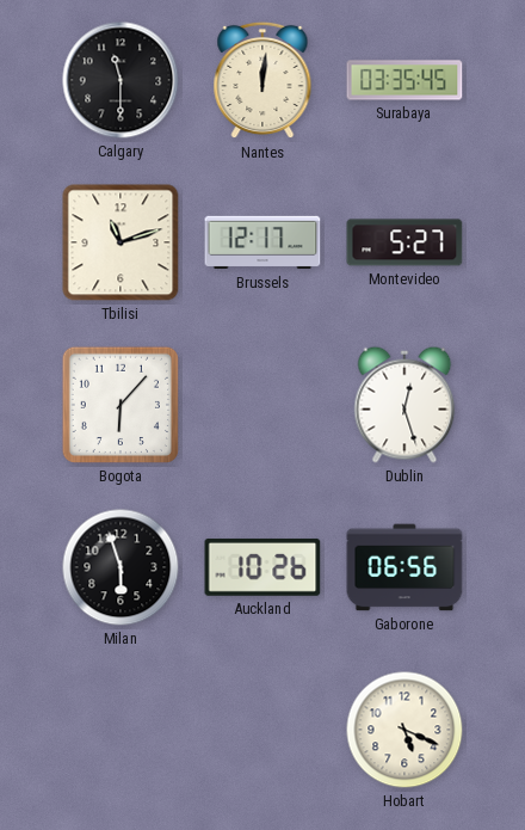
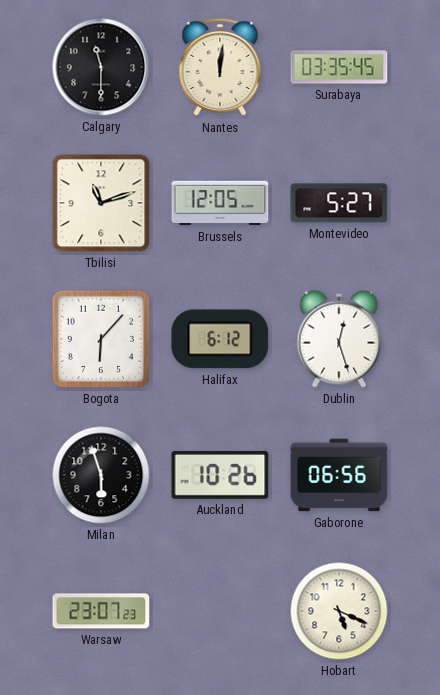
Brussels: 12:17 -> 12:05
Halifax: none -> 6:12
Warsaw: none -> 23:07
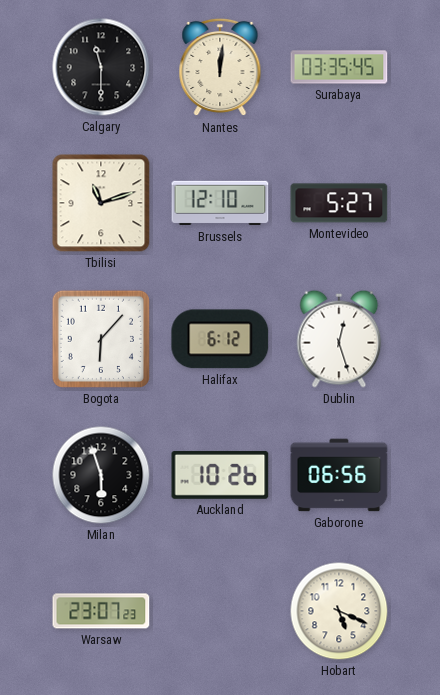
Brussels: 12:05 -> 12:10
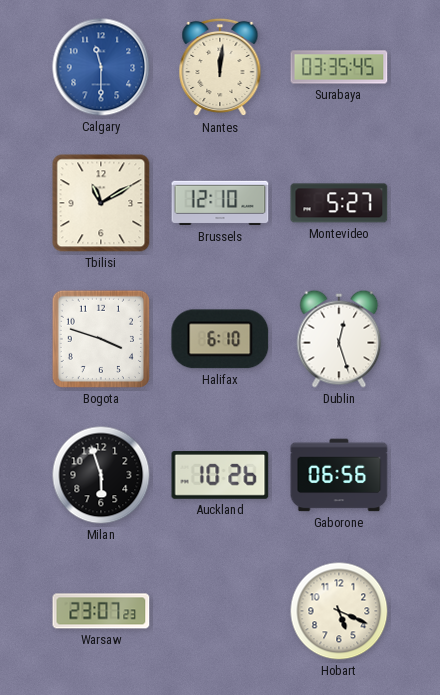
Calgary dial: black -> blue
Tbilisi: 11:12 -> 11:10
Bogota: 6:07 -> 3:48
Halifax: 6:12 -> 6:10
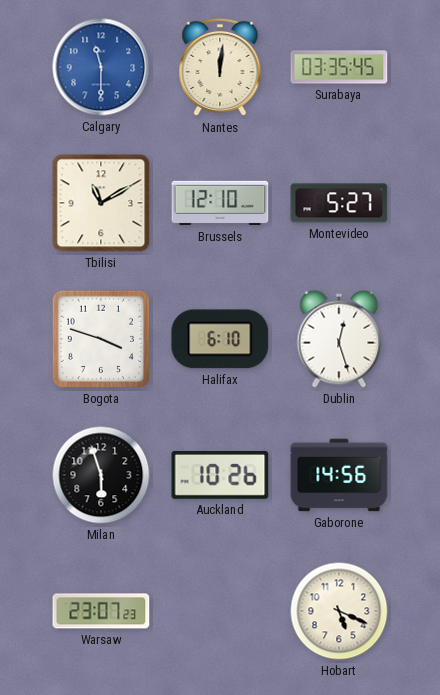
Gaborone: 06:56 -> 14:56
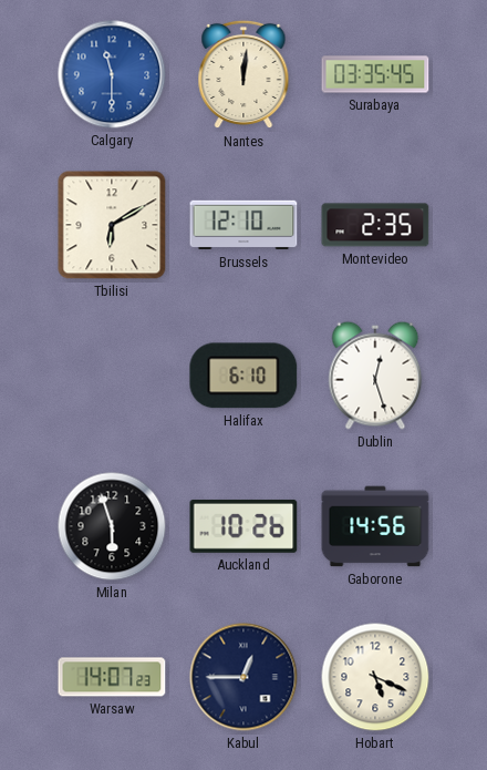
Tbilisi: 11:10 -> 6:10
Montevideo: 5:27 -> 2:35
Bogota: 3:48 -> none
Warsaw: 23:07 -> 14:07
Kabul: none -> 12:45
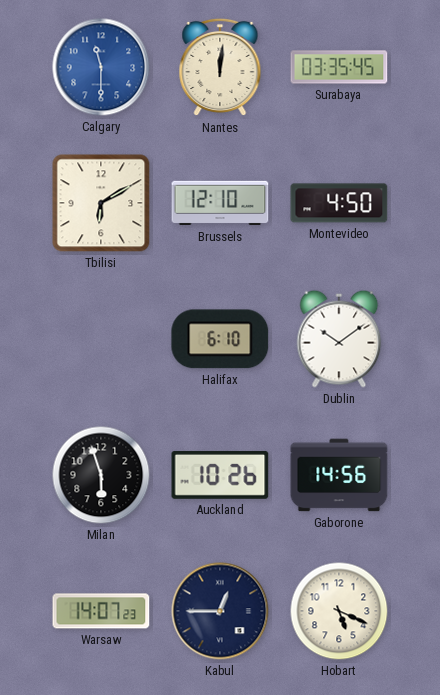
Montevideo: 2:35 -> 4:50
Dublin: 12:27 -> 10:09
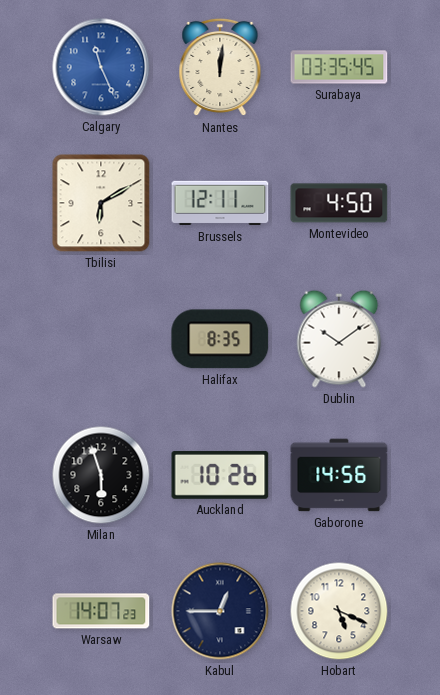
Calgary: 11:30 -> 11:26
Brussels: 12:10 -> 12:11
Halifax: 6:10 -> 8:35
